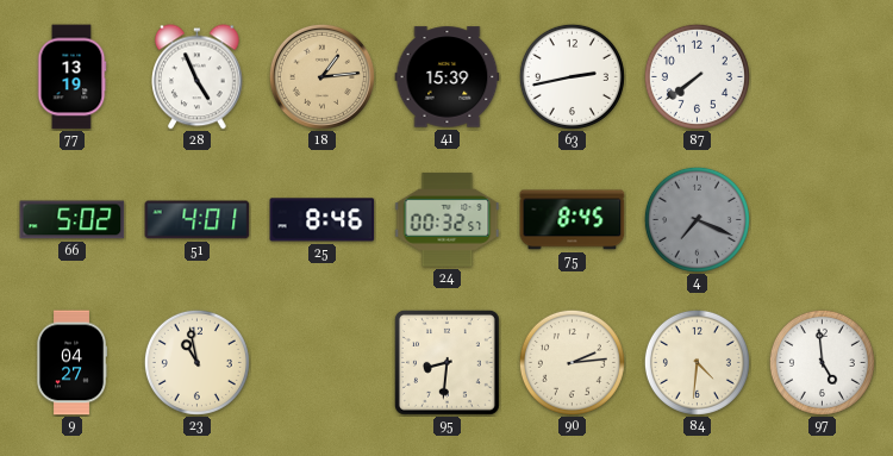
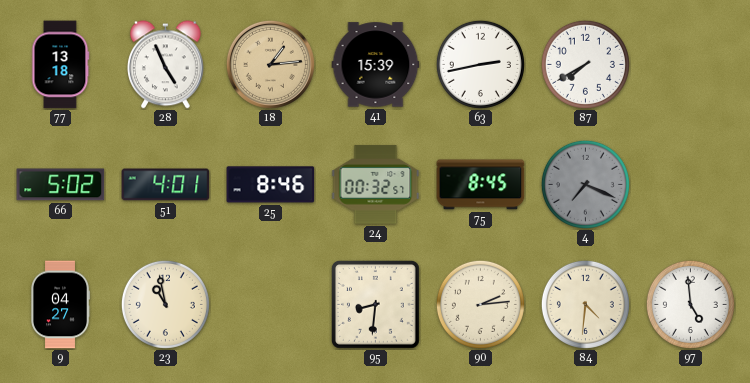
77: 13:19 -> 13:18
87: 7:39 -> 7:40
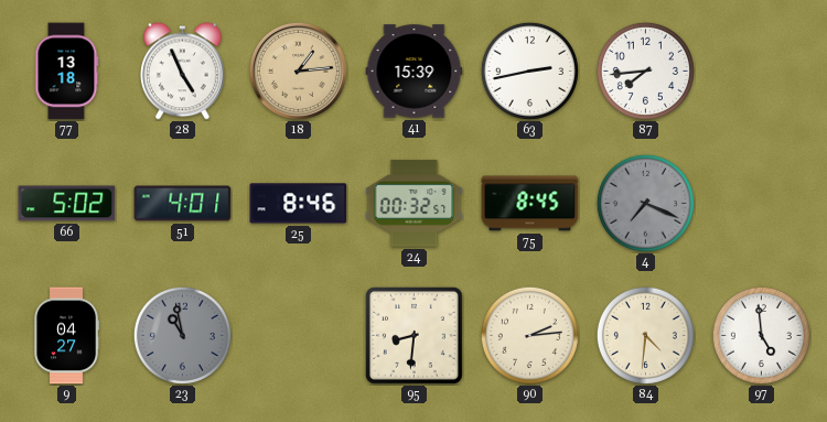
87: 7:40 -> 7:44
23 dial: cream -> grey
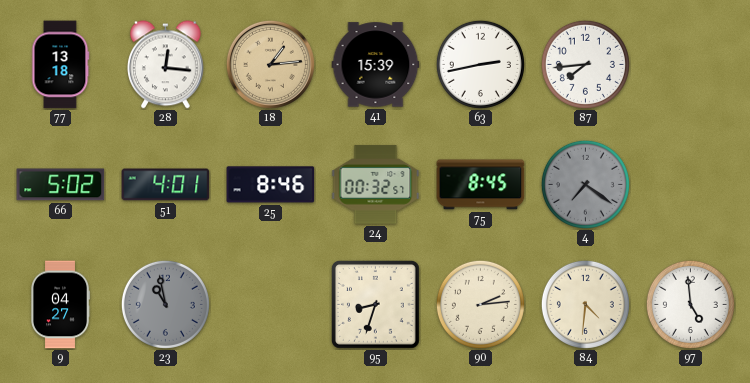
28: 4:56 -> 12:16
4: 7:19 -> 7:21
95: 8:31 -> 8:33
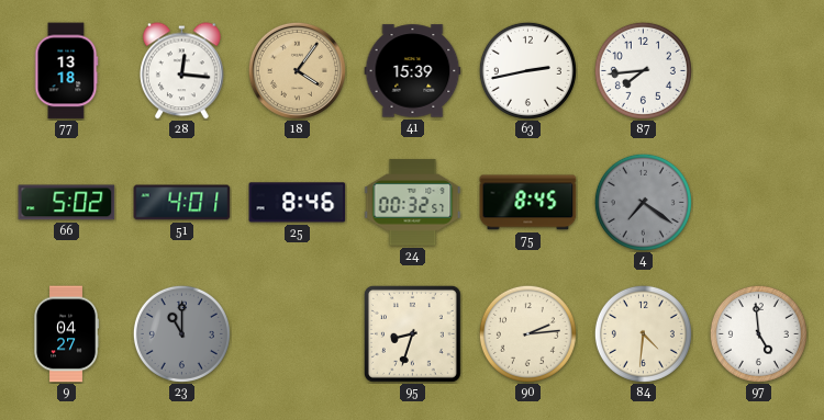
18: 1:14 -> 4:06
23: 10:58 -> 11:00
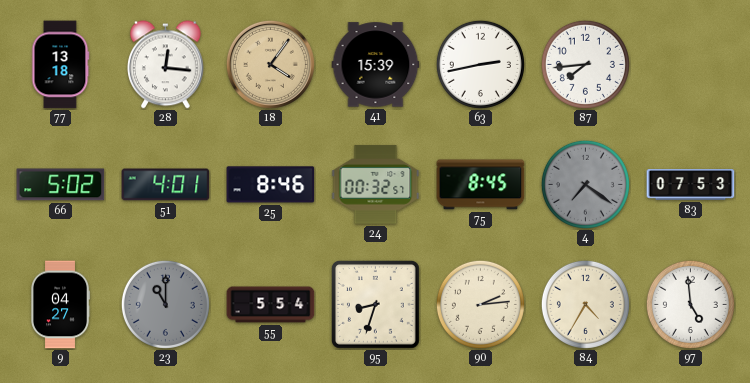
83: none -> 07:53
55: none -> 5:54
84: 4:31 -> 4:35
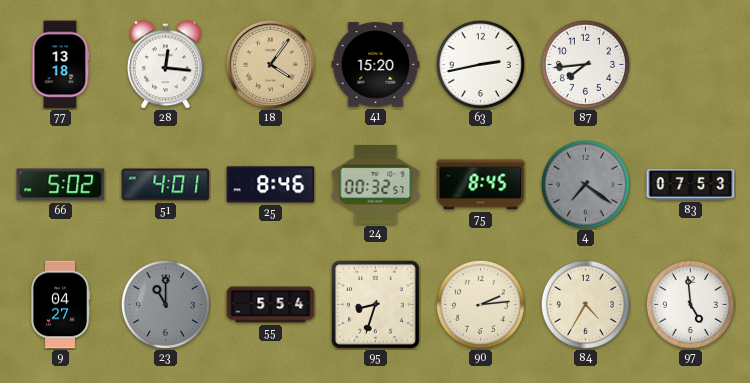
41: 15:39 -> 15:20
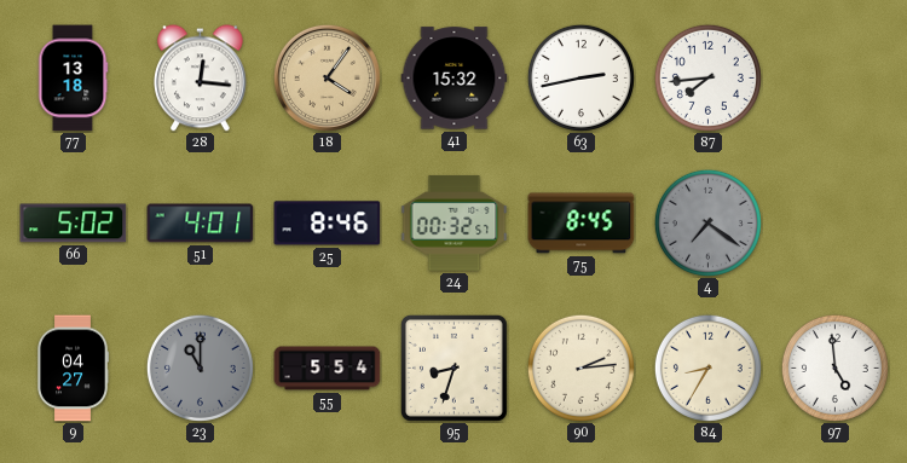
41: 15:20 -> 15:32
83: 07:53 -> none
84: 4:35 -> 8:35
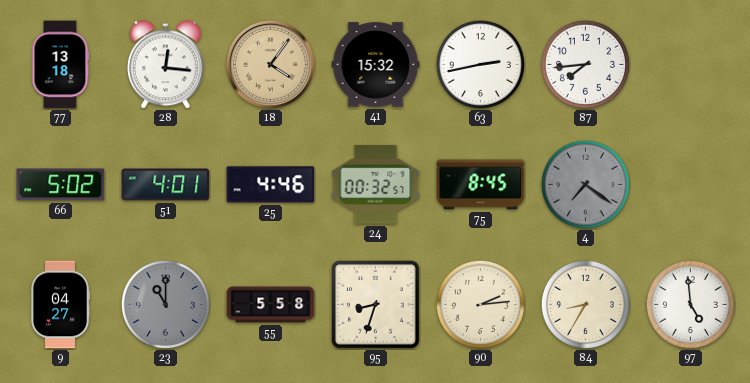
25: 8:46 -> 4:46
55: 5:54 -> 5:58
